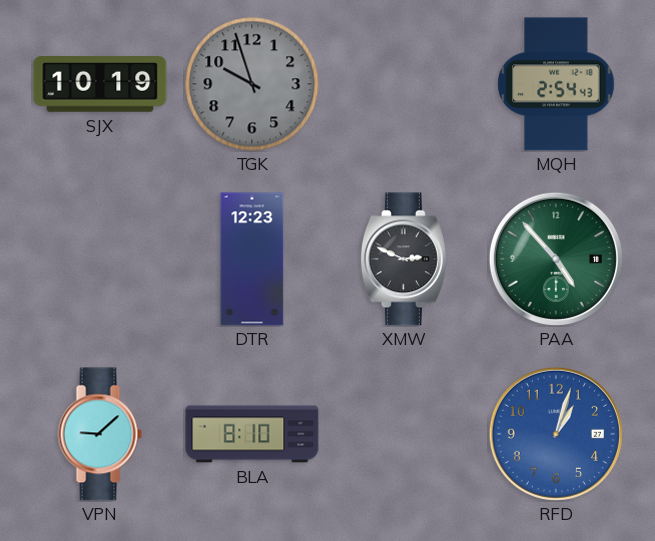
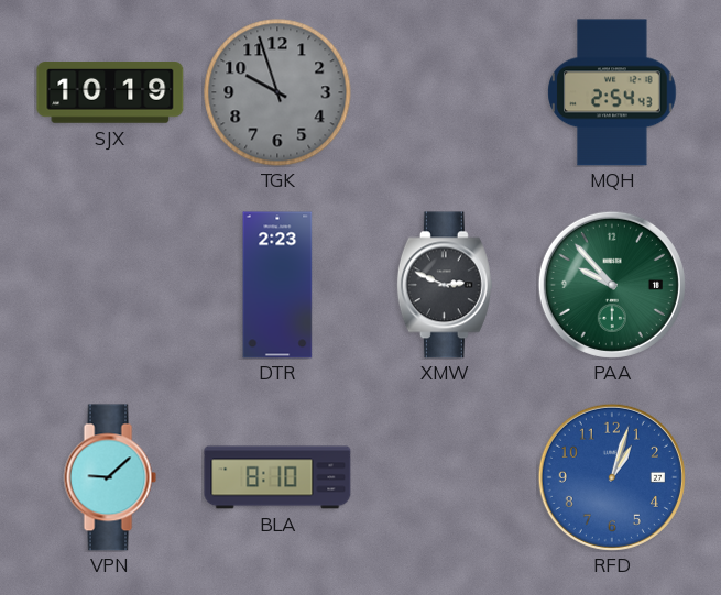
DTR: 12:23 -> 2:23
PAA: 4:53 -> 9:53
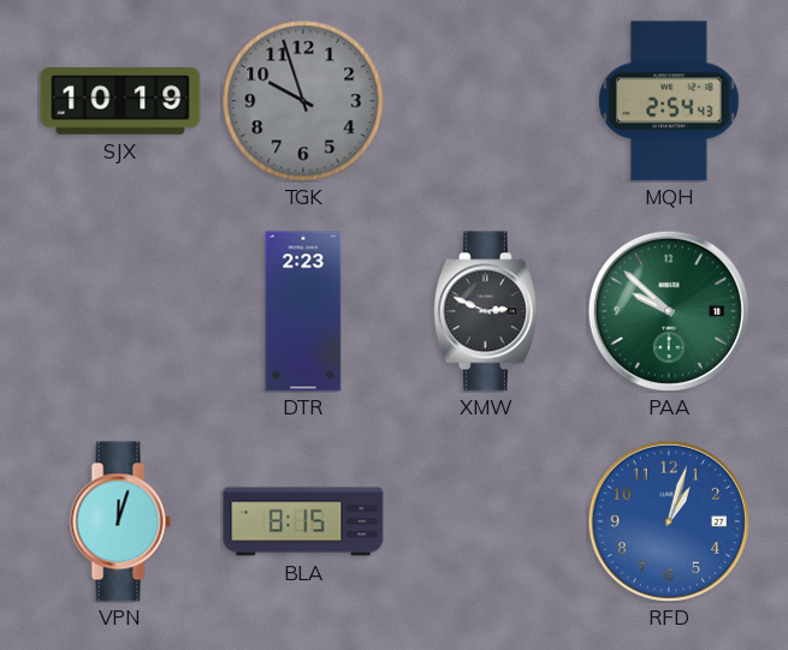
PAA: 9:53 -> 9:52
VPN: 9:08 -> 12:03
BLA: 8:10 -> 8:15
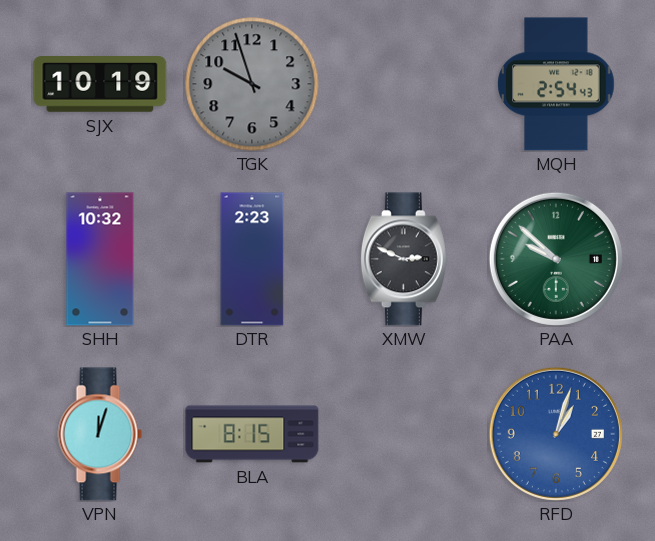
SHH: none -> 10:32
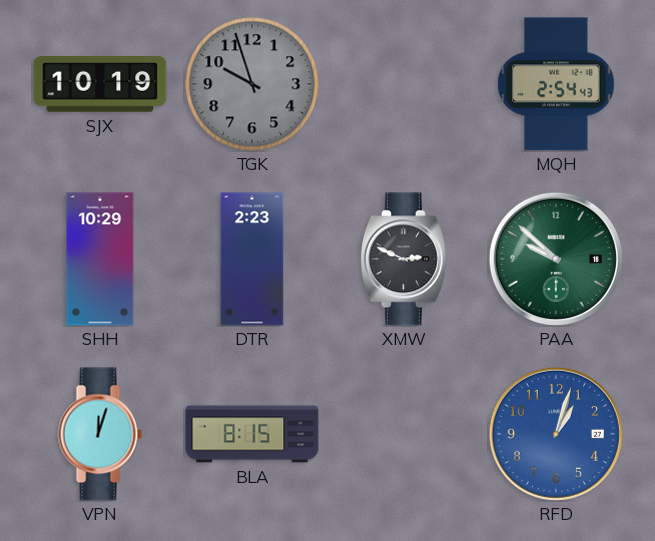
SHH: 10:32 -> 10:29
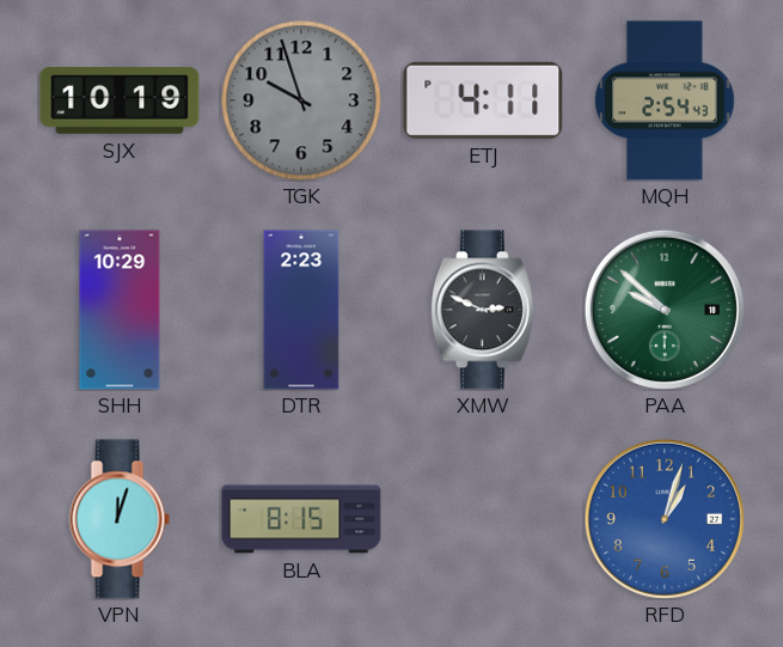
ETJ: none -> 4:11
